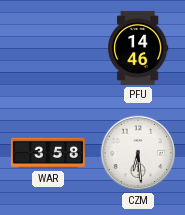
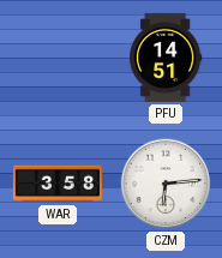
PFU: 14:46 -> 14:51
CZM: 6:29 -> 6:14
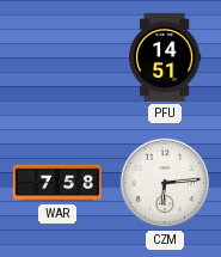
WAR: 3:58 -> 7:58
